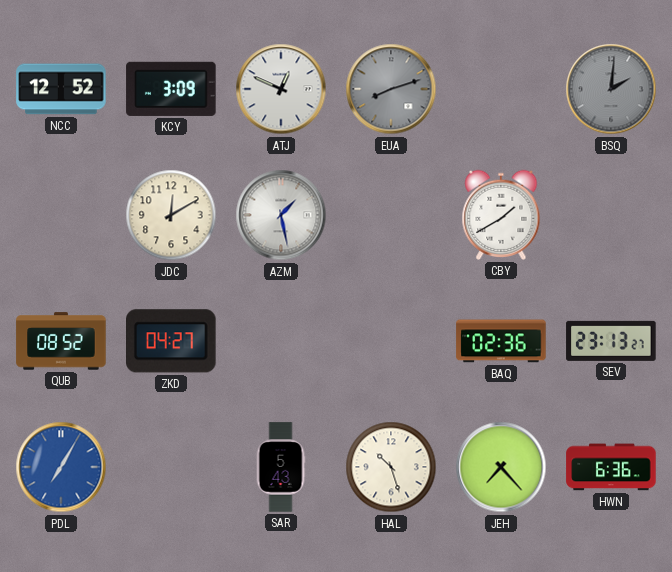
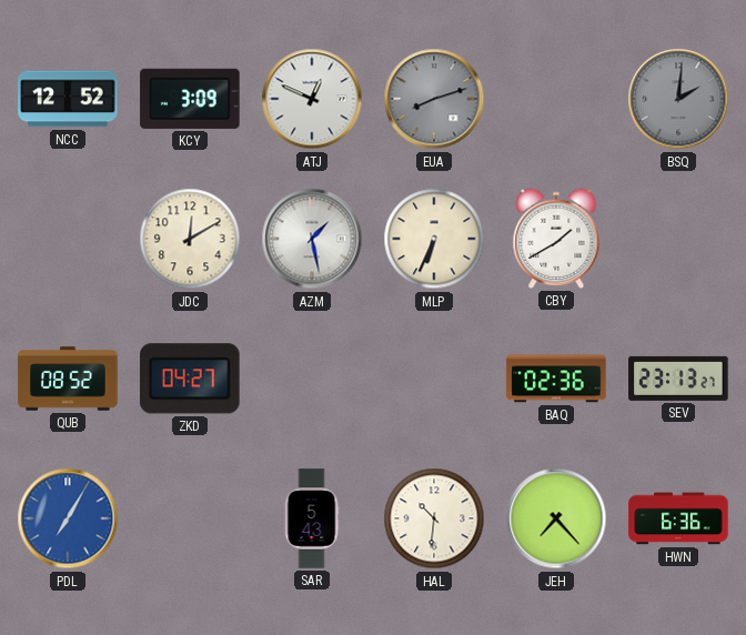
MLP: none -> 6:34
HAL: 10:27 -> 10:31
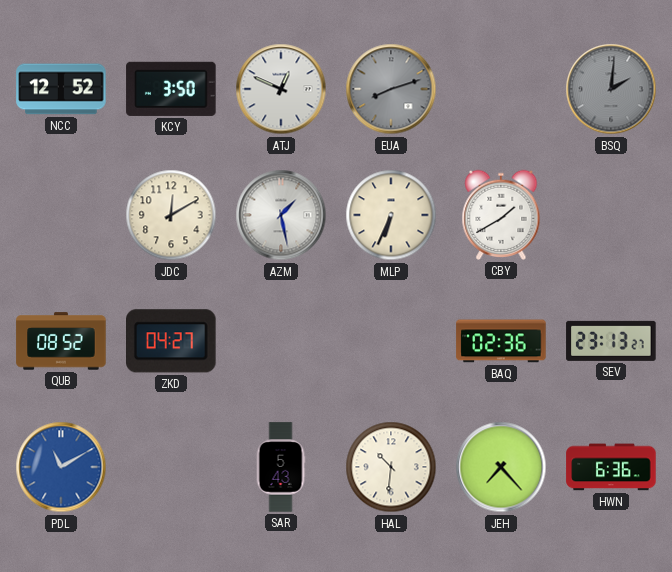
KCY: 3:09 -> 3:50
PDL: 7:05 -> 11:10
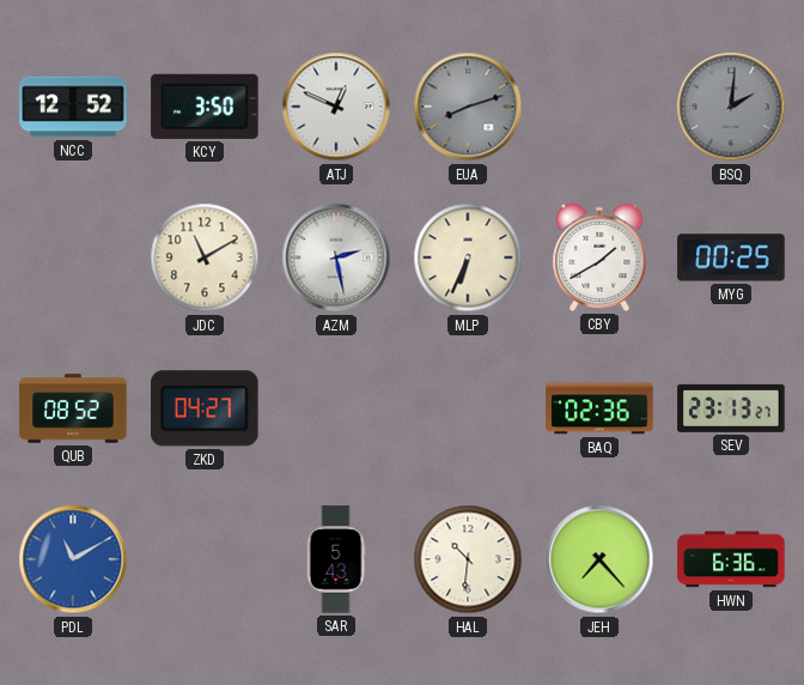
JDC: 12:10 -> 11:10
AZM: 1:28 -> 2:28
MYG: none -> 00:25
